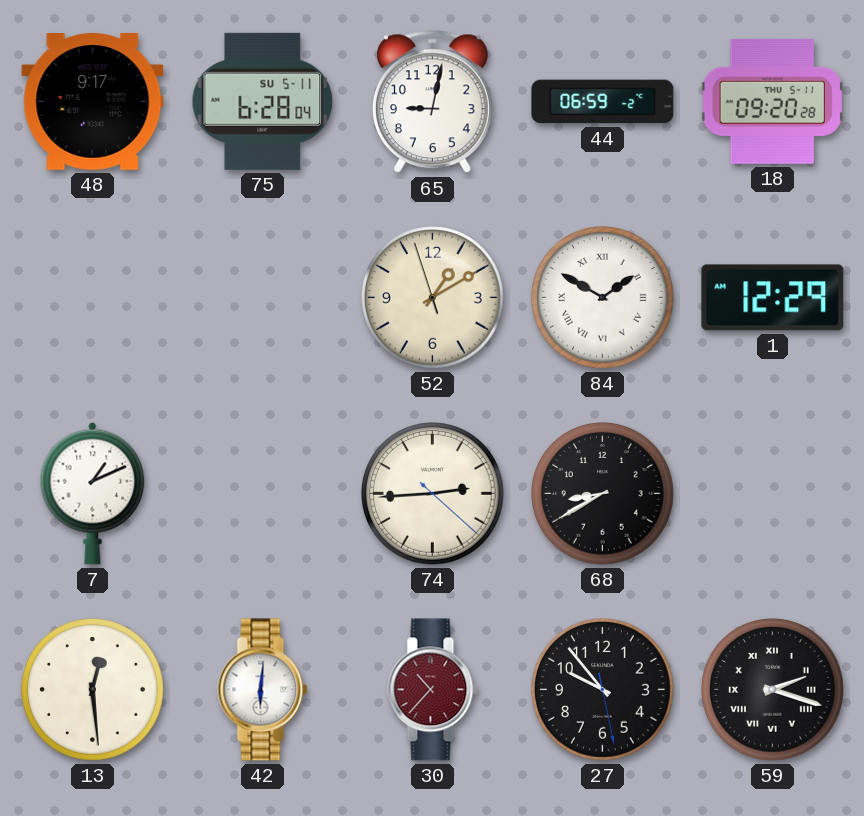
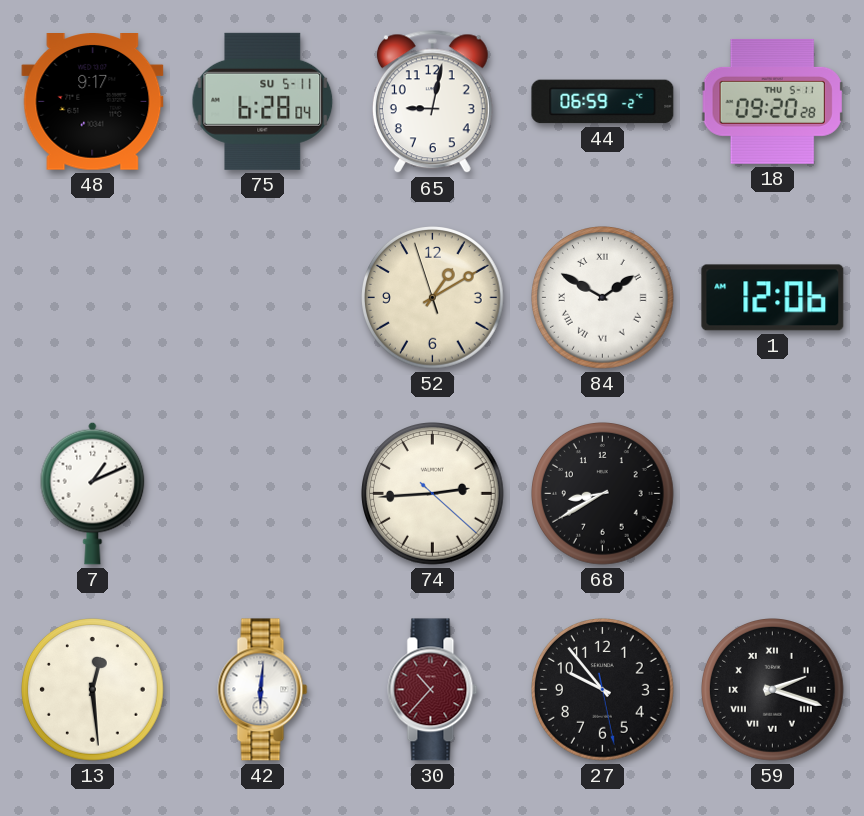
1: 12:29 -> 12:06
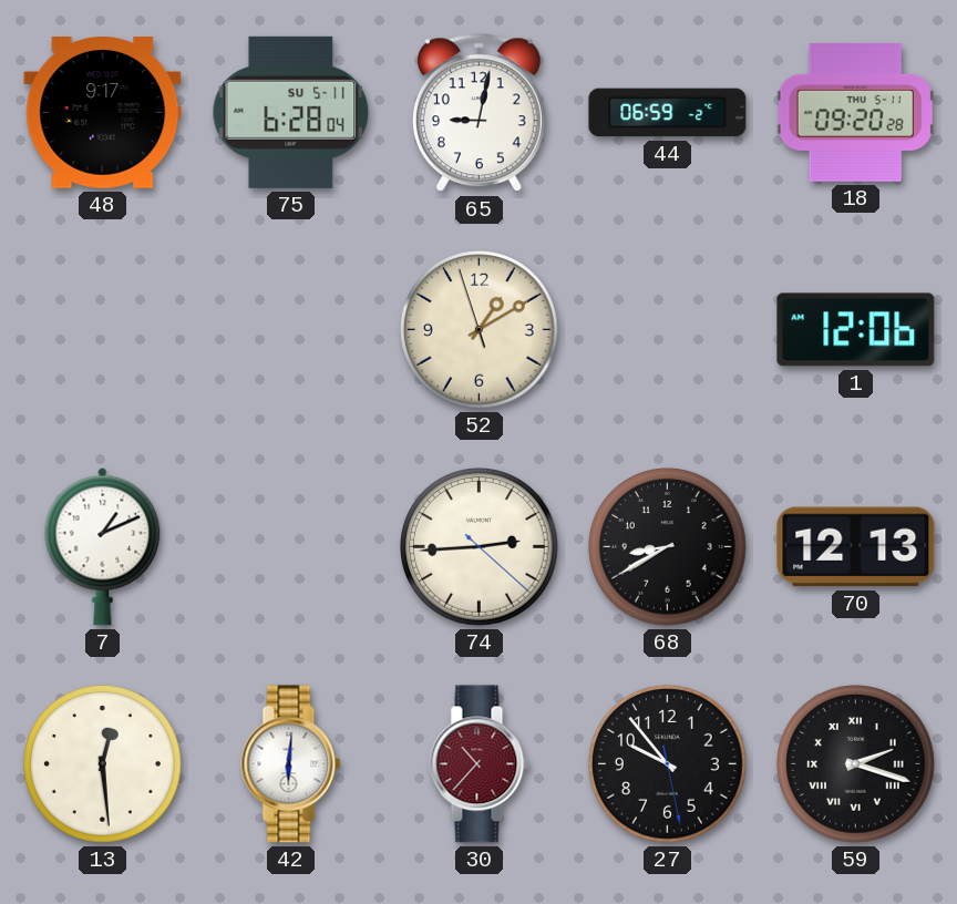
84: 1:50 -> none
70: none -> 12:13
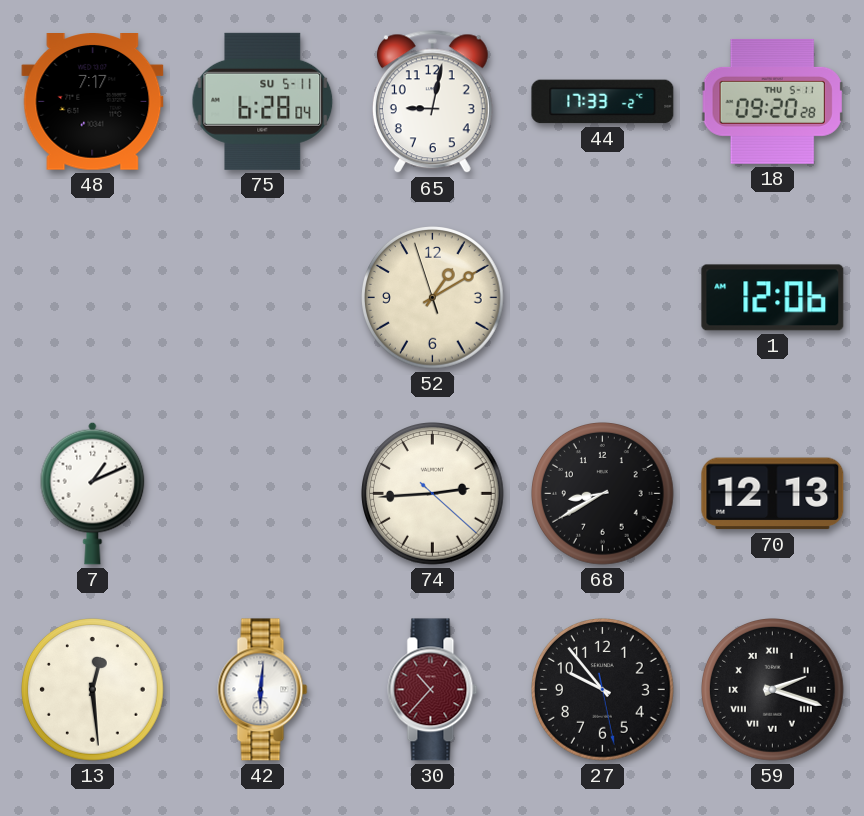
48: 9:17 -> 7:17
44: 06:59 -> 17:33
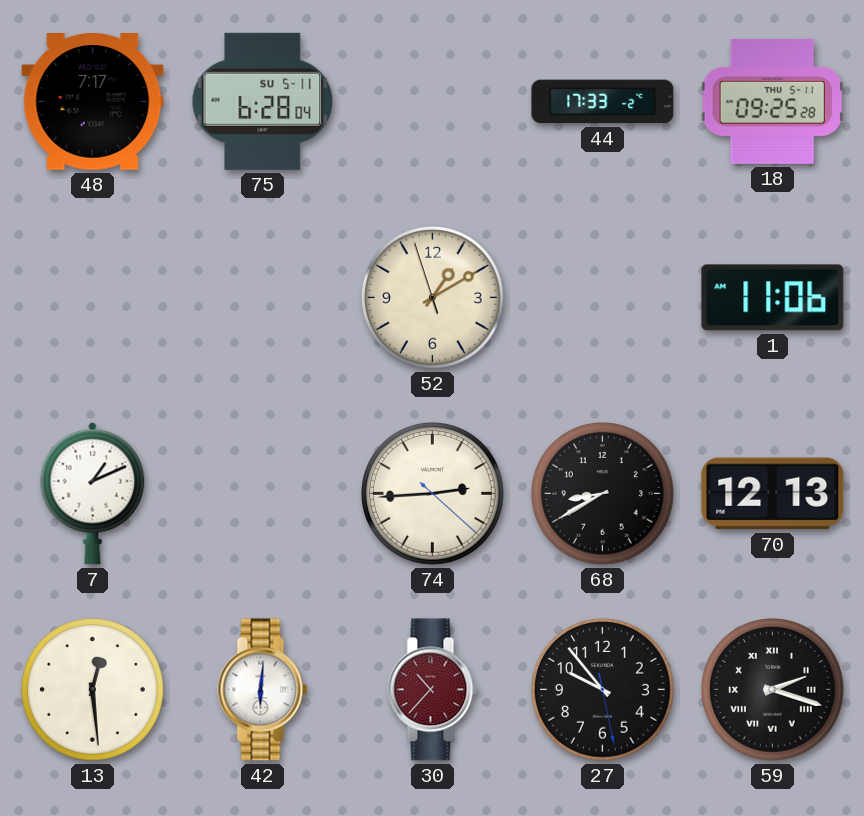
65: 9:02 -> none
18: 09:20 -> 09:25
1: 12:06 -> 11:06
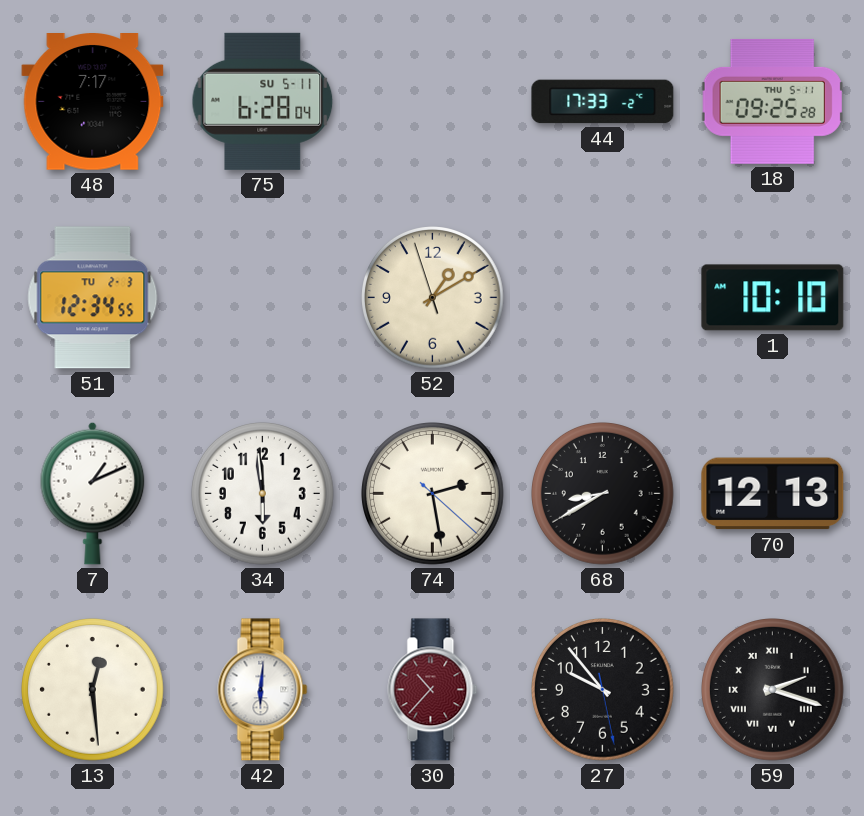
51: none -> 12:34
1: 11:06 -> 10:10
34: none -> 5:59
74: 2:44 -> 2:28
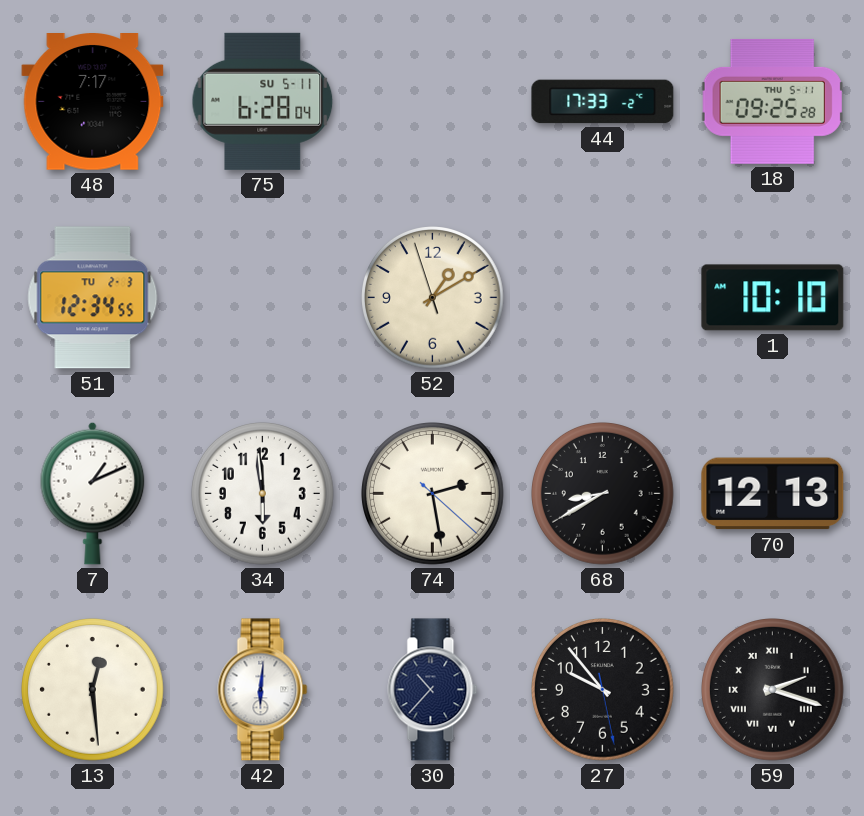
30 dial: burgundy -> navy
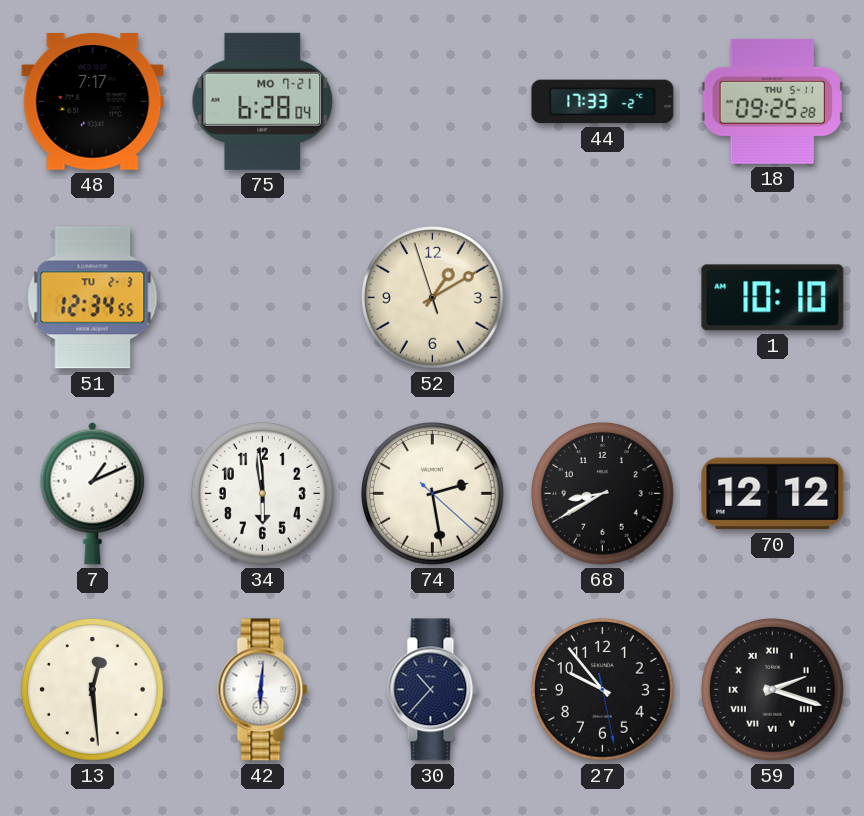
75 date: SU 5-11 -> MO 7-21
70: 12:13 -> 12:12
